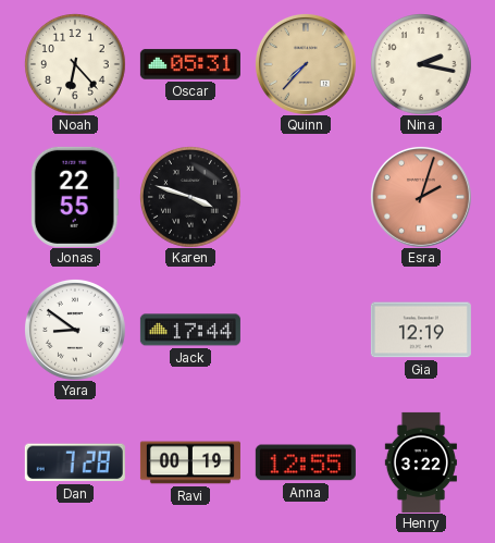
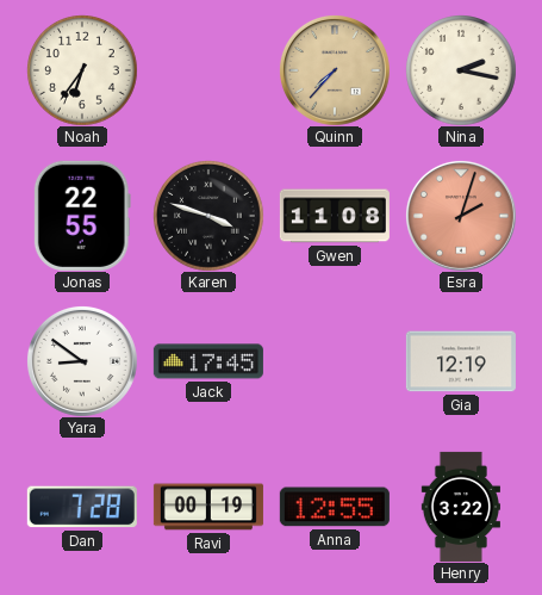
Noah: 6:23 -> 6:36
Oscar: 05:31 -> none
Gwen: none -> 11:08
Jack: 17:44 -> 17:45
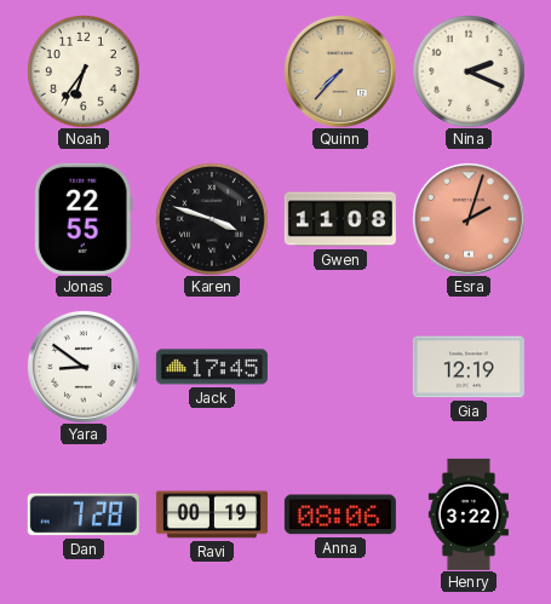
Nina: 2:17 -> 2:19
Anna: 12:55 -> 08:06
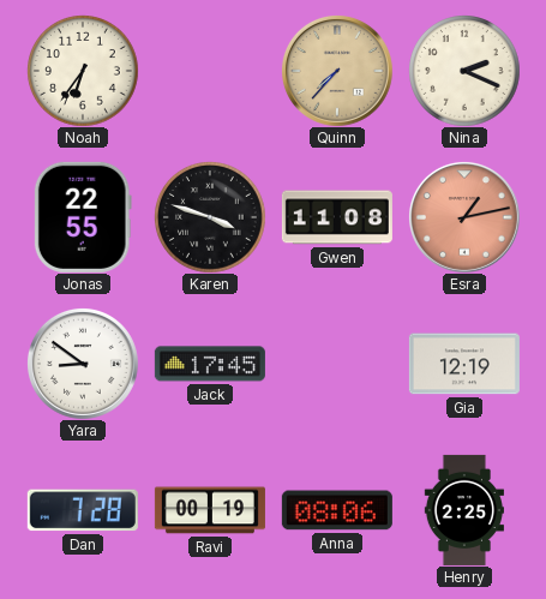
Esra: 2:03 -> 1:13
Henry: 3:22 -> 2:25
